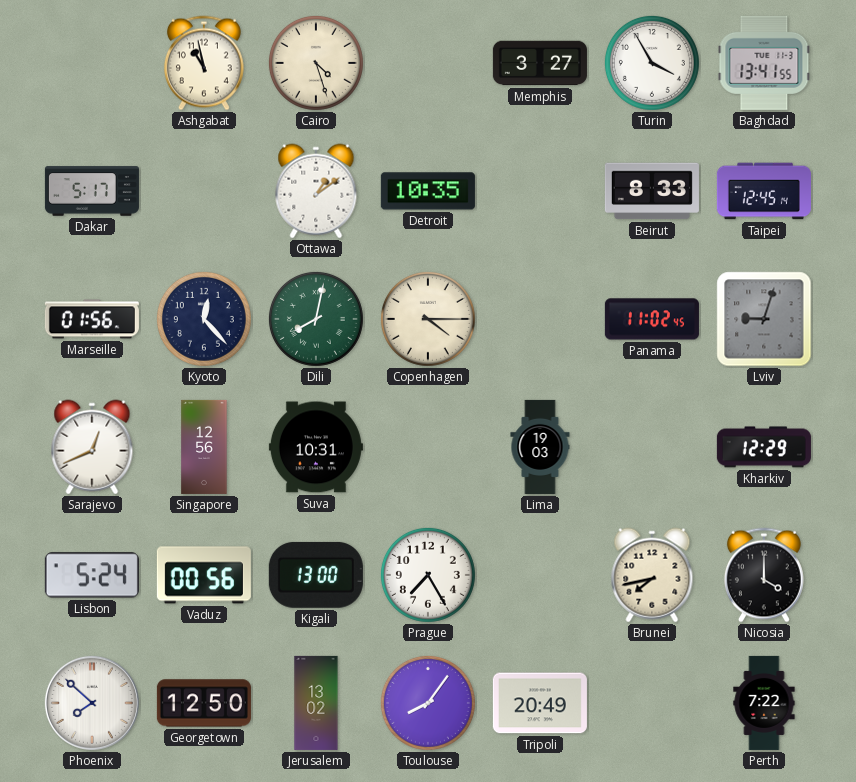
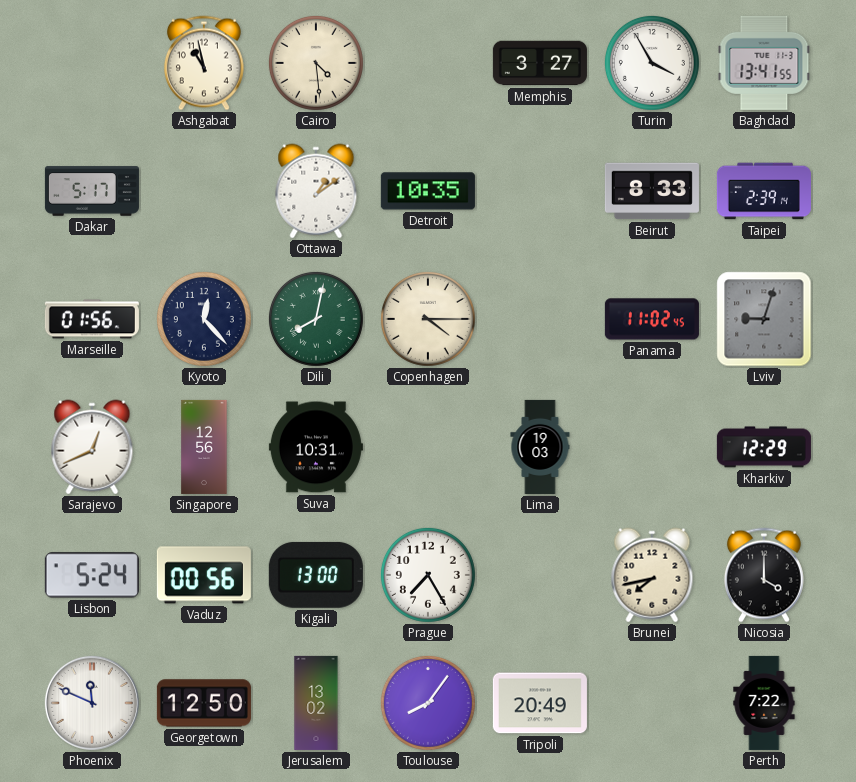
Cairo: 4:27 -> 4:29
Taipei: 12:45 -> 2:39
Phoenix: 7:52 -> 11:49
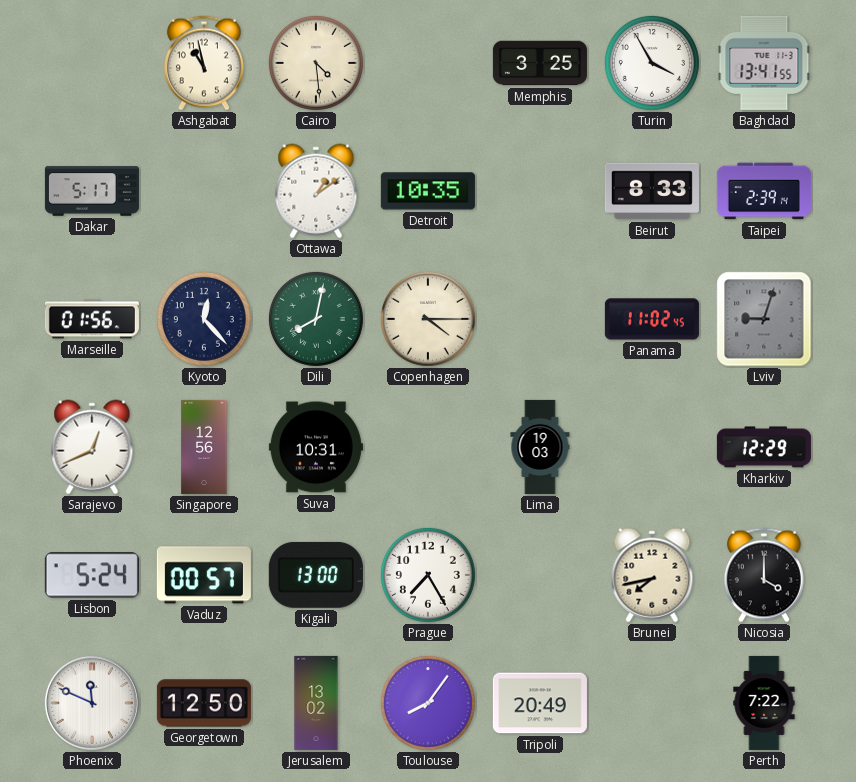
Memphis: 3:27 -> 3:25
Vaduz: 00:56 -> 00:57
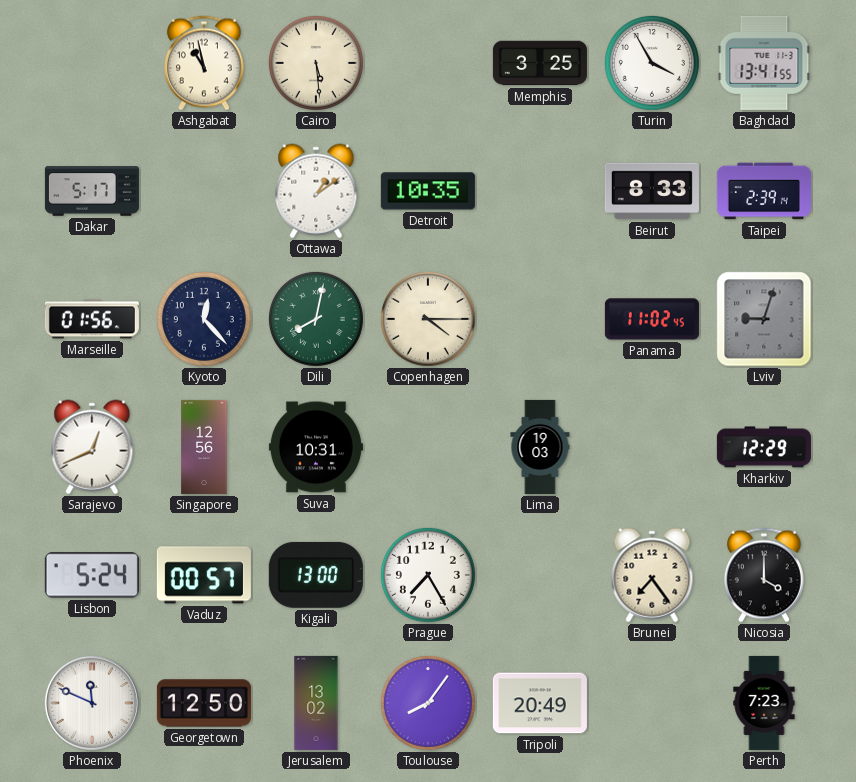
Cairo: 4:29 -> 5:29
Brunei: 7:43 -> 7:24
Perth: 7:22 -> 7:23
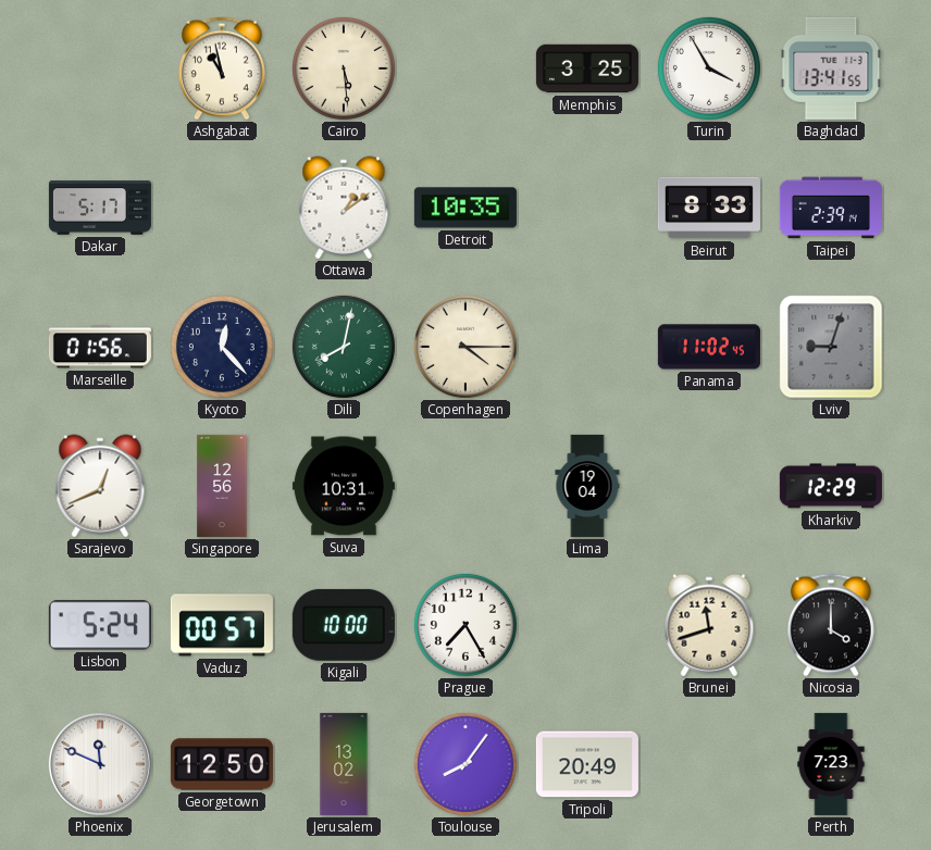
Lima: 19:03 -> 19:04
Kigali: 13:00 -> 10:00
Brunei: 7:24 -> 11:42
